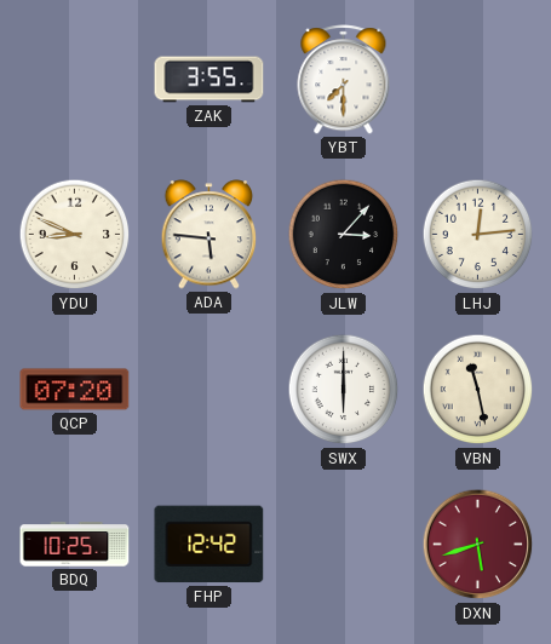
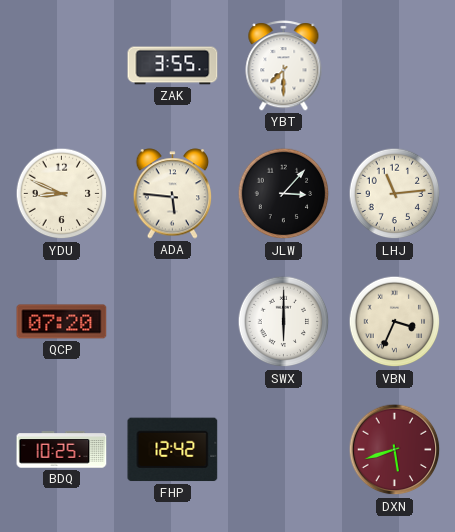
LHJ: 12:14 -> 11:14
VBN: 11:28 -> 3:34
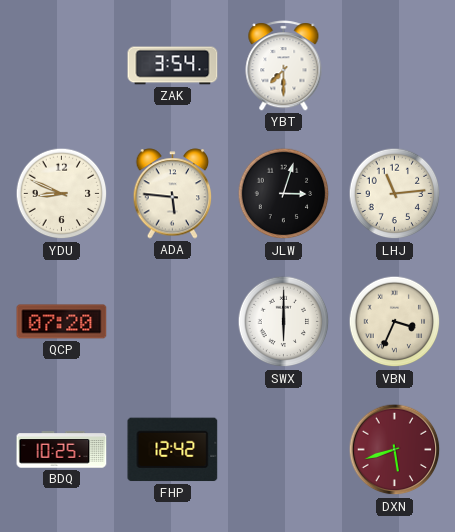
ZAK: 3:55 -> 3:54
JLW: 3:07 -> 3:03
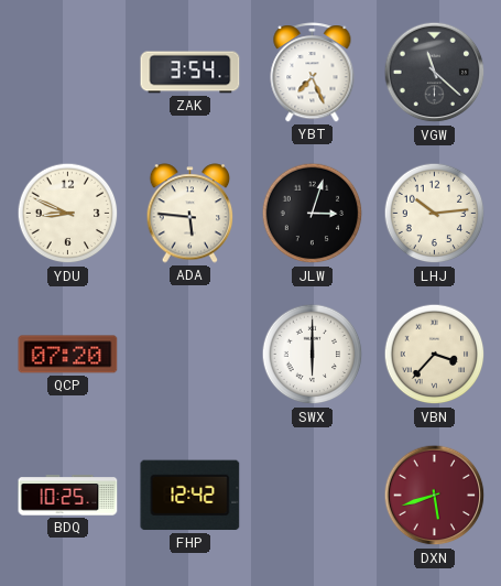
YBT: 7:30 -> 7:26
VGW: none -> 11:22
LHJ: 11:14 -> 10:14
VBN: 3:34 -> 3:37
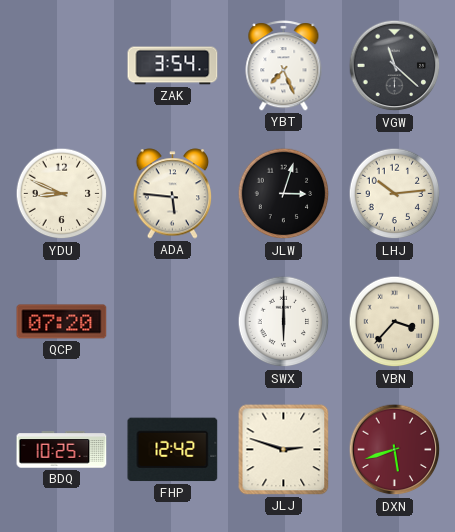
JLJ: none -> 2:48
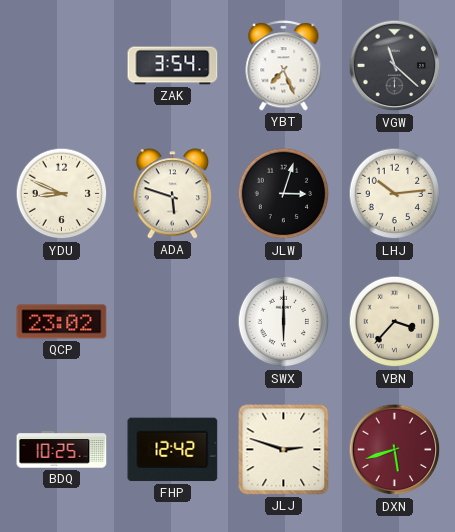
ADA: 5:46 -> 5:48
QCP: 07:20 -> 23:02
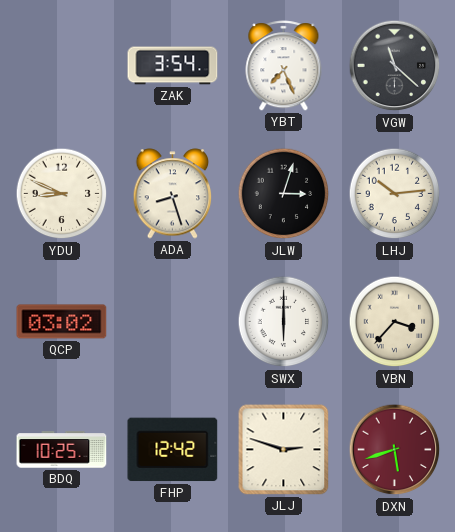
ADA: 5:48 -> 8:27
QCP: 23:02 -> 03:02
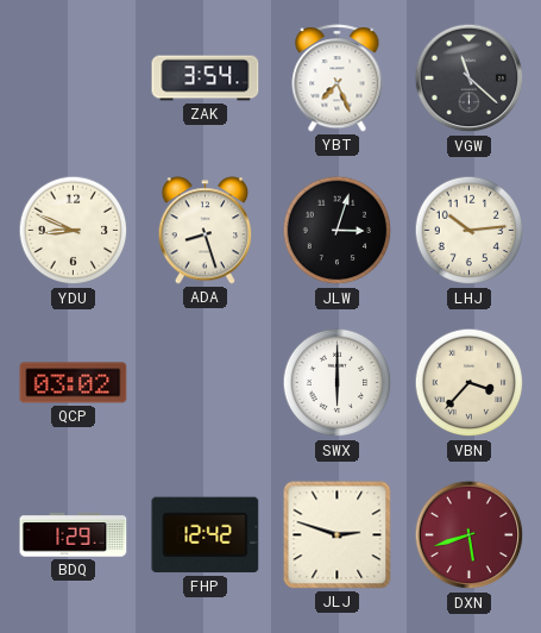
BDQ: 10:25 -> 1:29
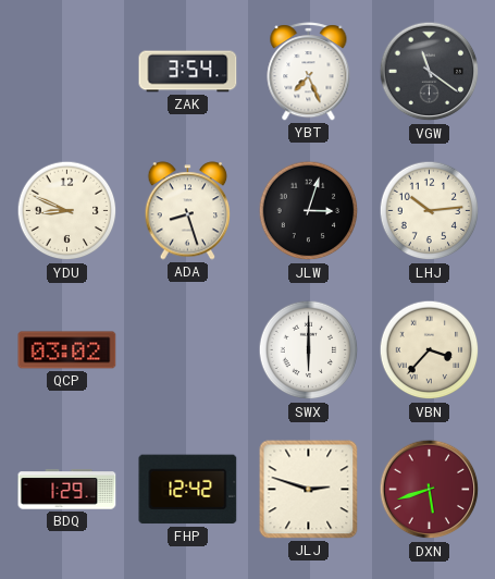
VGW: 11:22 -> 11:21
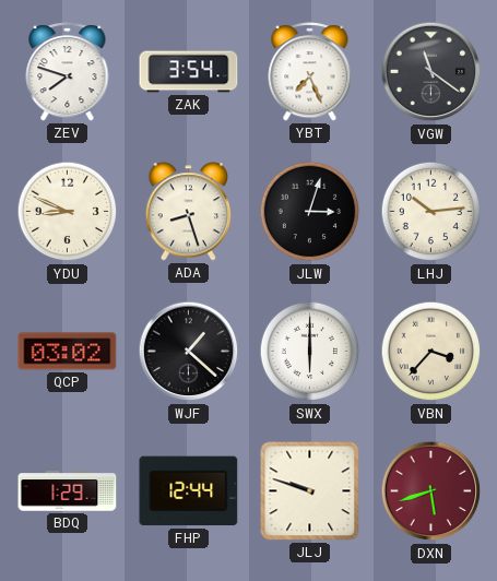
ZEV: none -> 7:48
WJF: none -> 1:22
FHP: 12:42 -> 12:44
JLJ: 2:48 -> 9:48
